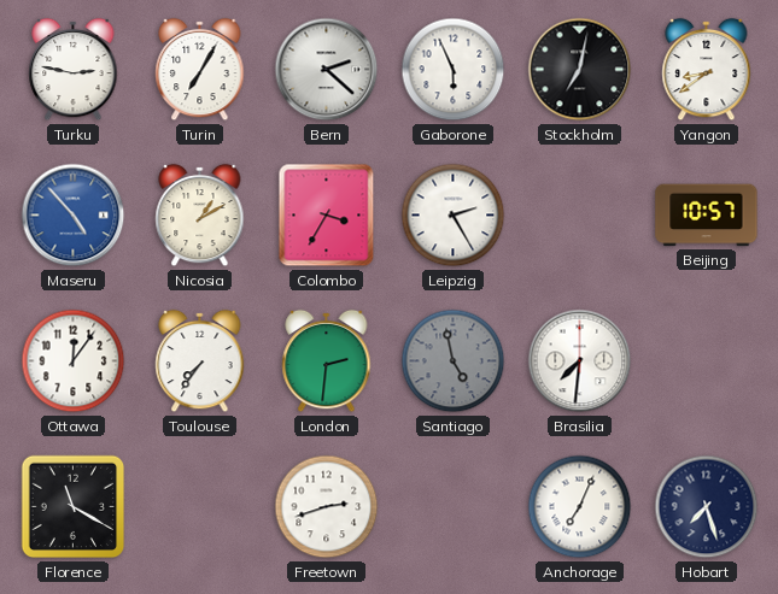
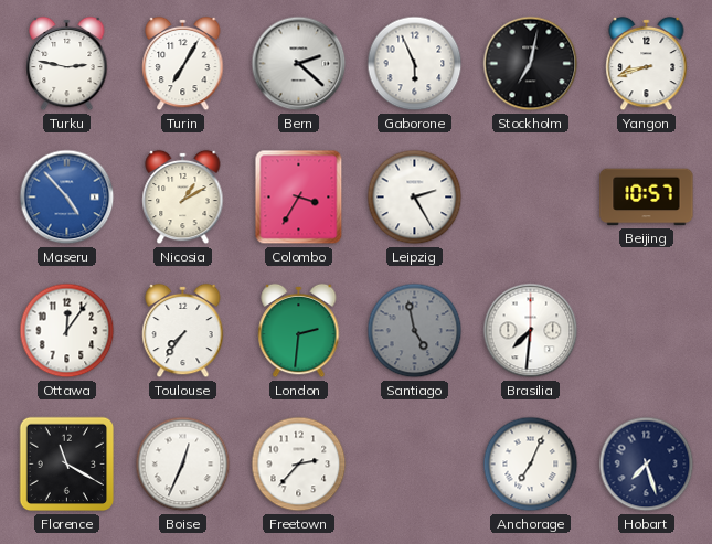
Yangon: 8:39 -> 8:42
Boise: none -> 12:34
Freetown: 2:42 -> 2:37
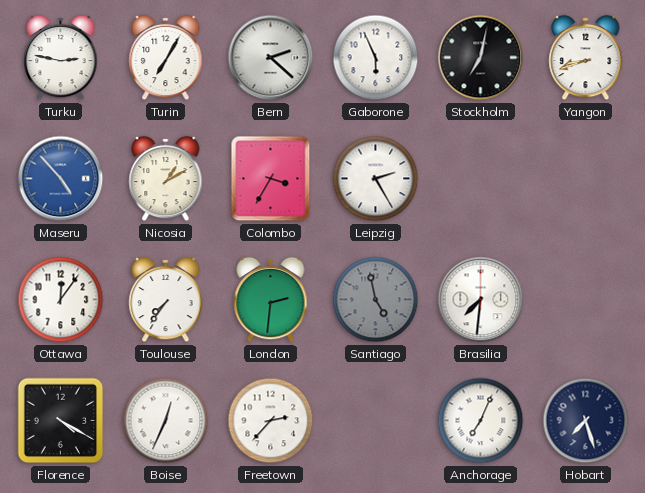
Beijing: 10:57 -> none
Florence: 11:20 -> 4:20
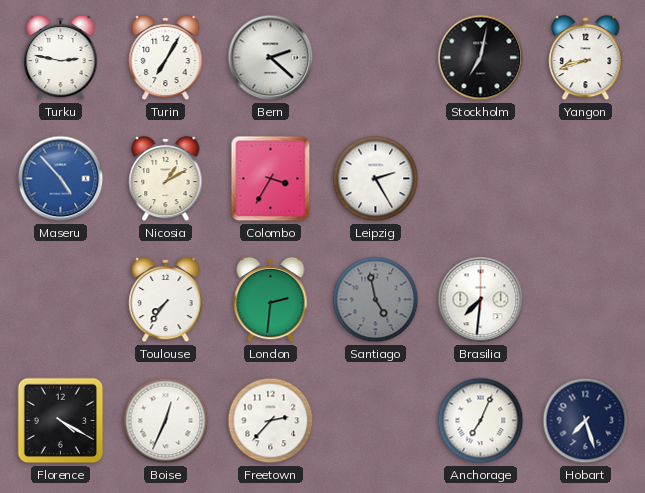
Gaborone: 5:56 -> none
Ottawa: 12:06 -> none
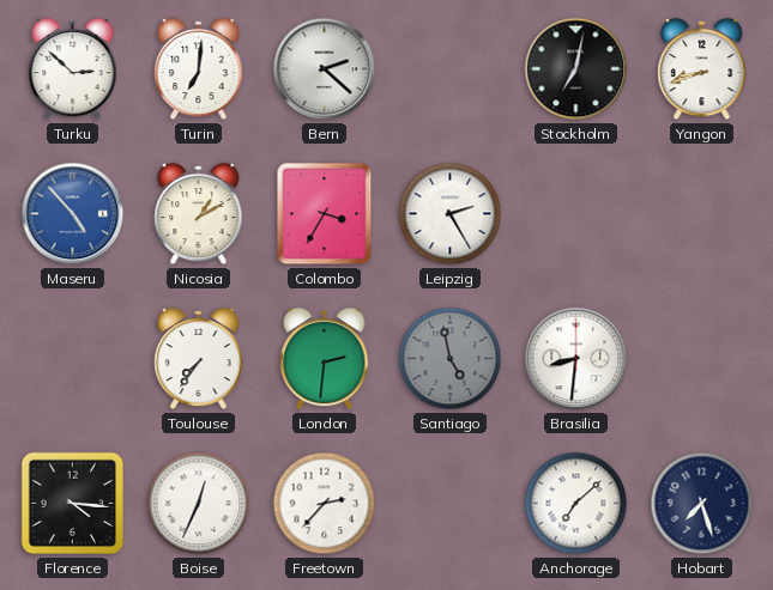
Turku: 2:47 -> 2:52
Turin: 7:05 -> 7:01
Brasilia: 7:31 -> 8:31
Florence: 4:20 -> 4:16
Anchorage: 7:04 -> 7:08
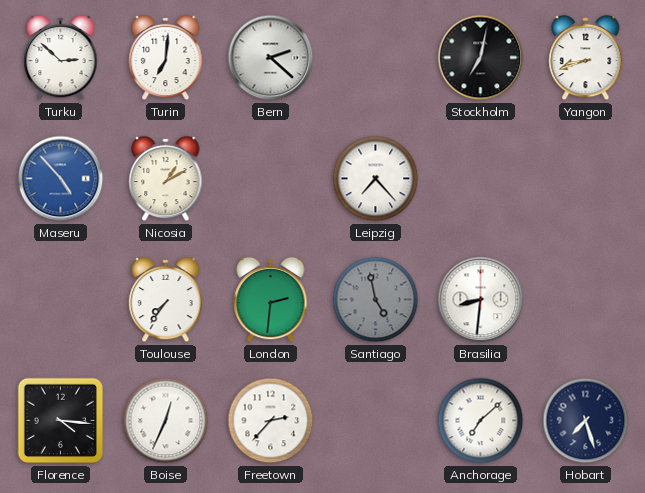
Colombo: 3:35 -> none
Leipzig: 2:25 -> 7:23
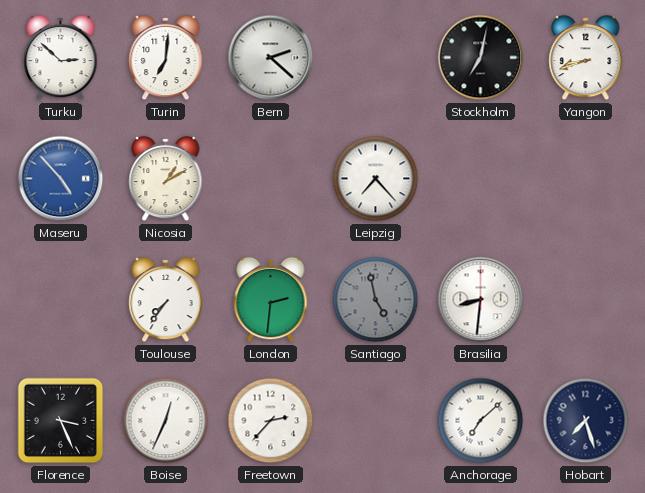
Florence: 4:16 -> 3:26
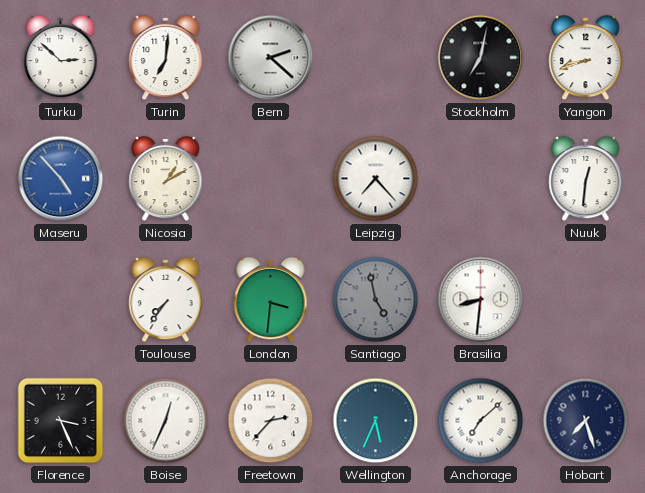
Nuuk: none -> 12:31
London: 2:31 -> 3:31
Wellington: none -> 5:34
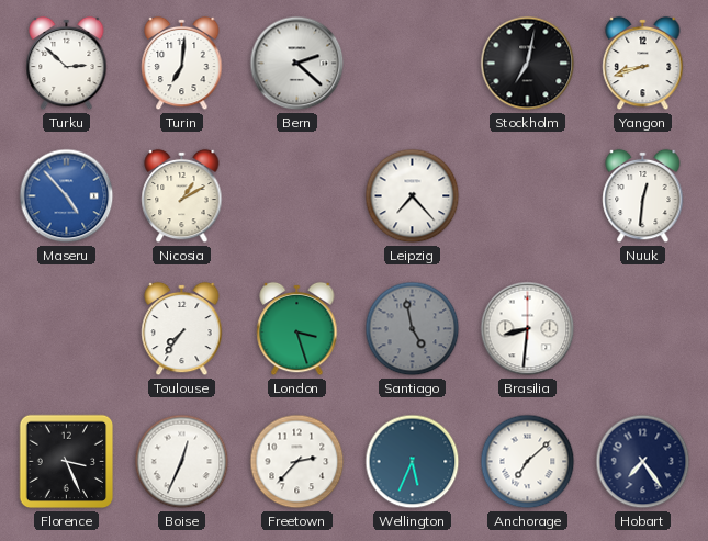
London: 3:31 -> 3:27
Hobart: 7:27 -> 7:24
